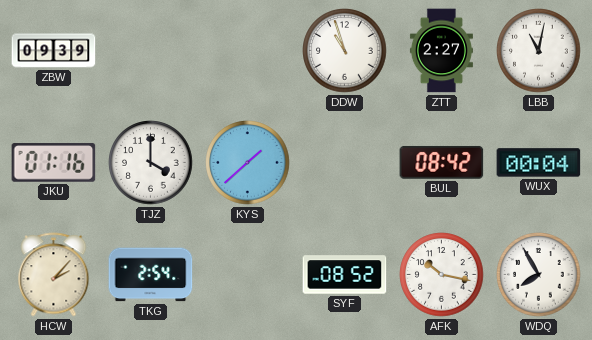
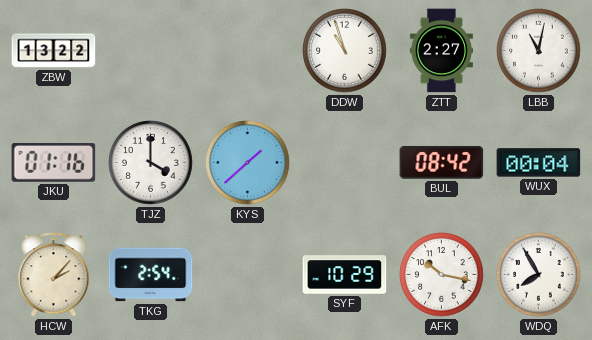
ZBW: 09:39 -> 13:22
SYF: 08:52 -> 10:29
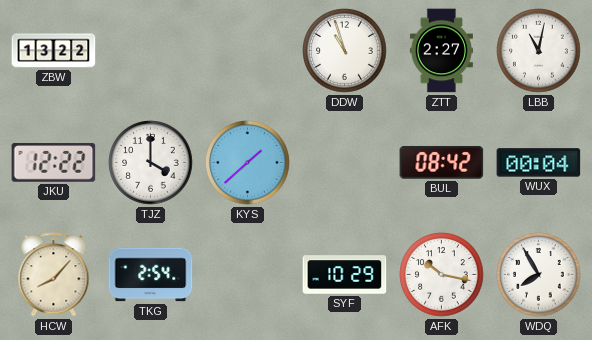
JKU: 01:16 -> 12:22
HCW: 2:07 -> 8:07
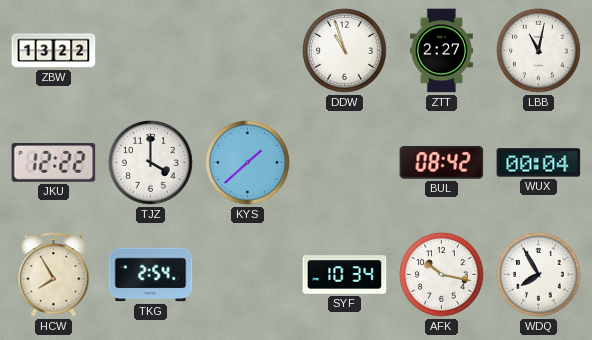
HCW: 8:07 -> 7:55
SYF: 10:29 -> 10:34
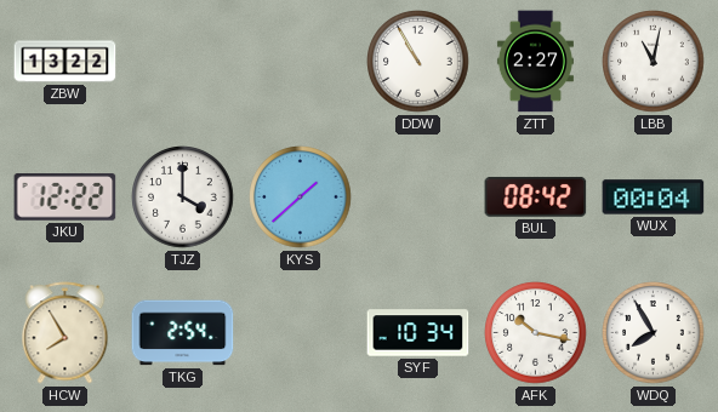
DDW: 10:57 -> 10:55
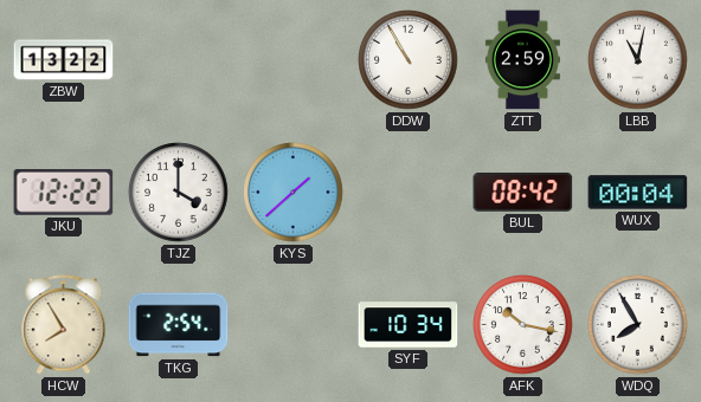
ZTT: 2:27 -> 2:59
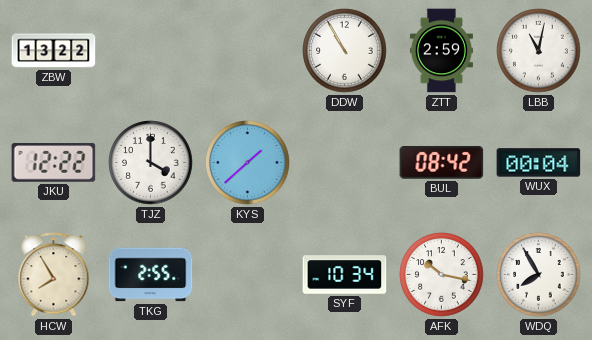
TKG: 2:54 -> 2:55
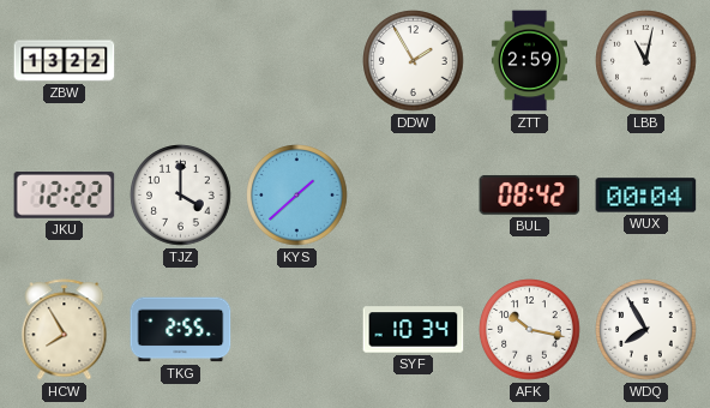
DDW: 10:55 -> 1:55
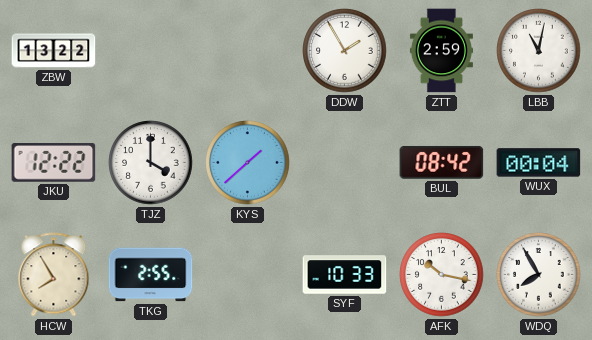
SYF: 10:34 -> 10:33
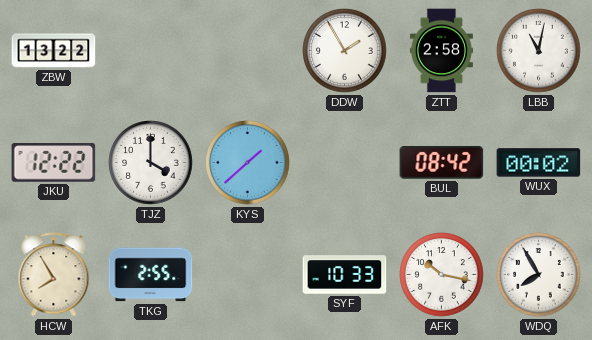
ZTT: 2:59 -> 2:58
WUX: 00:04 -> 00:02
